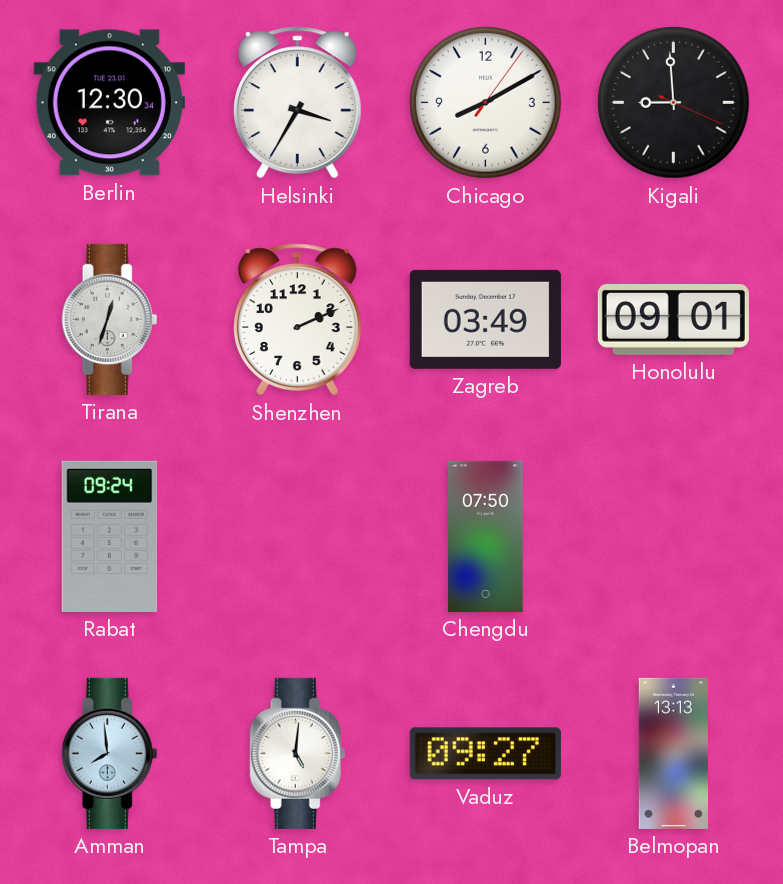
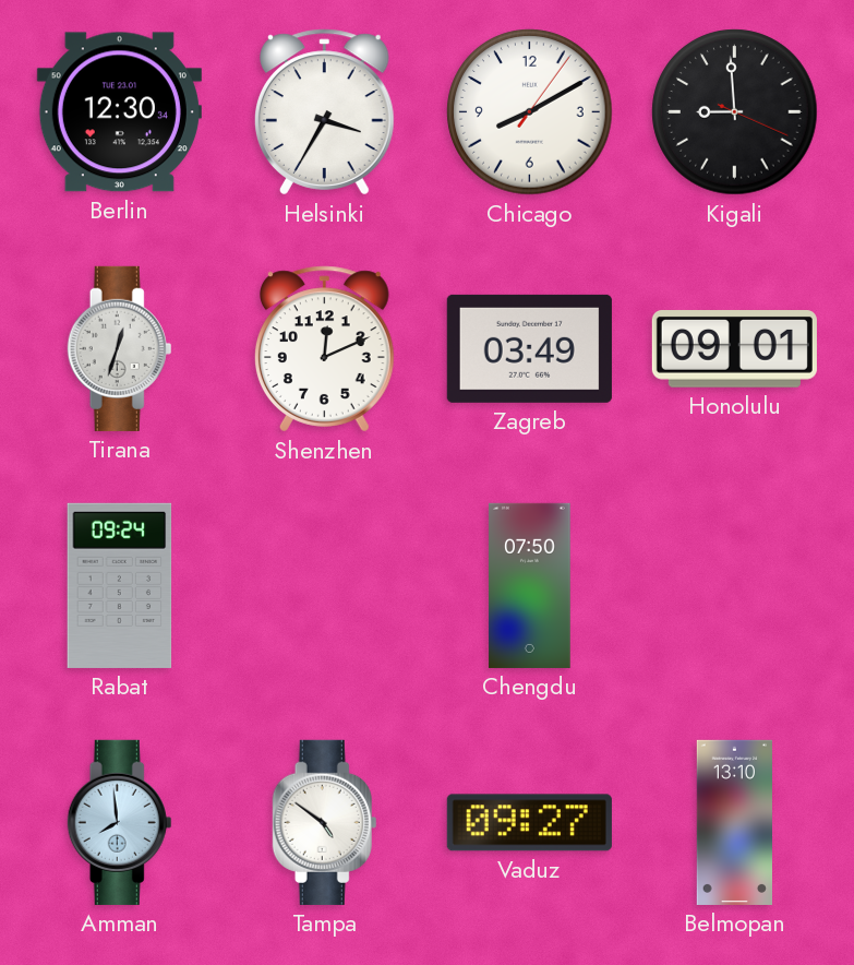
Shenzhen: 2:11 -> 12:11
Tampa: 5:01 -> 4:51
Belmopan: 13:13 -> 13:10
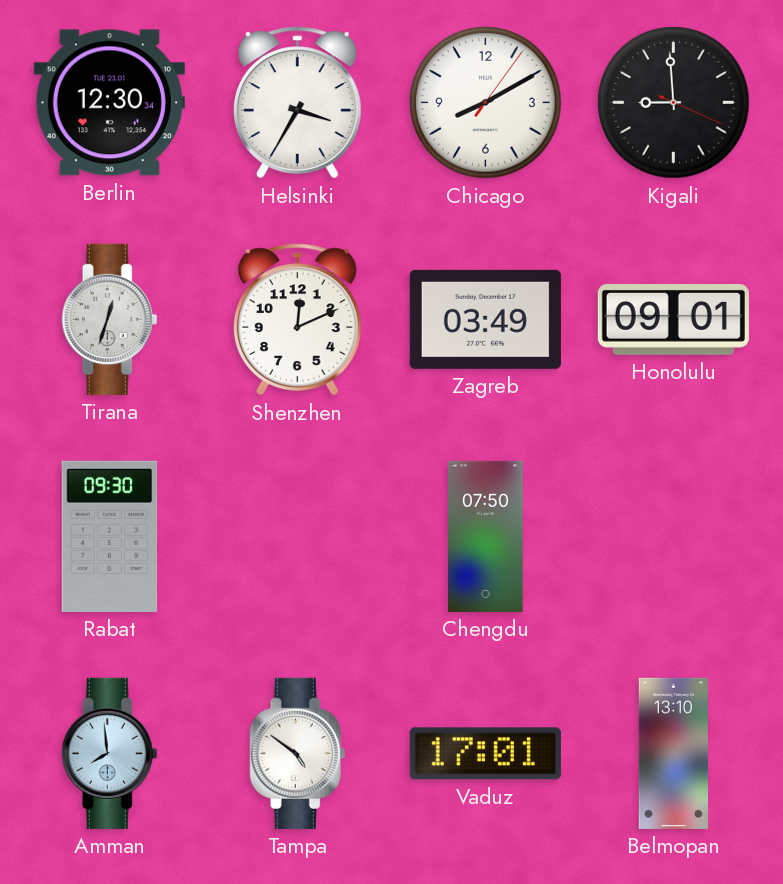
Rabat: 09:24 -> 09:30
Vaduz: 09:27 -> 17:01
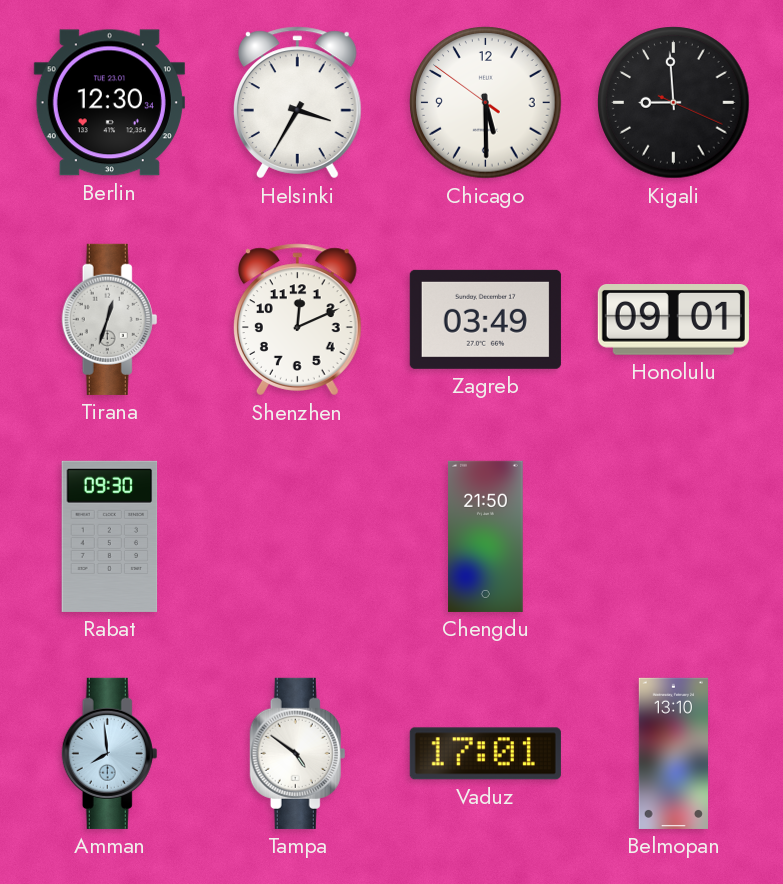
Chicago: 8:10 -> 5:29
Chengdu: 07:50 -> 21:50
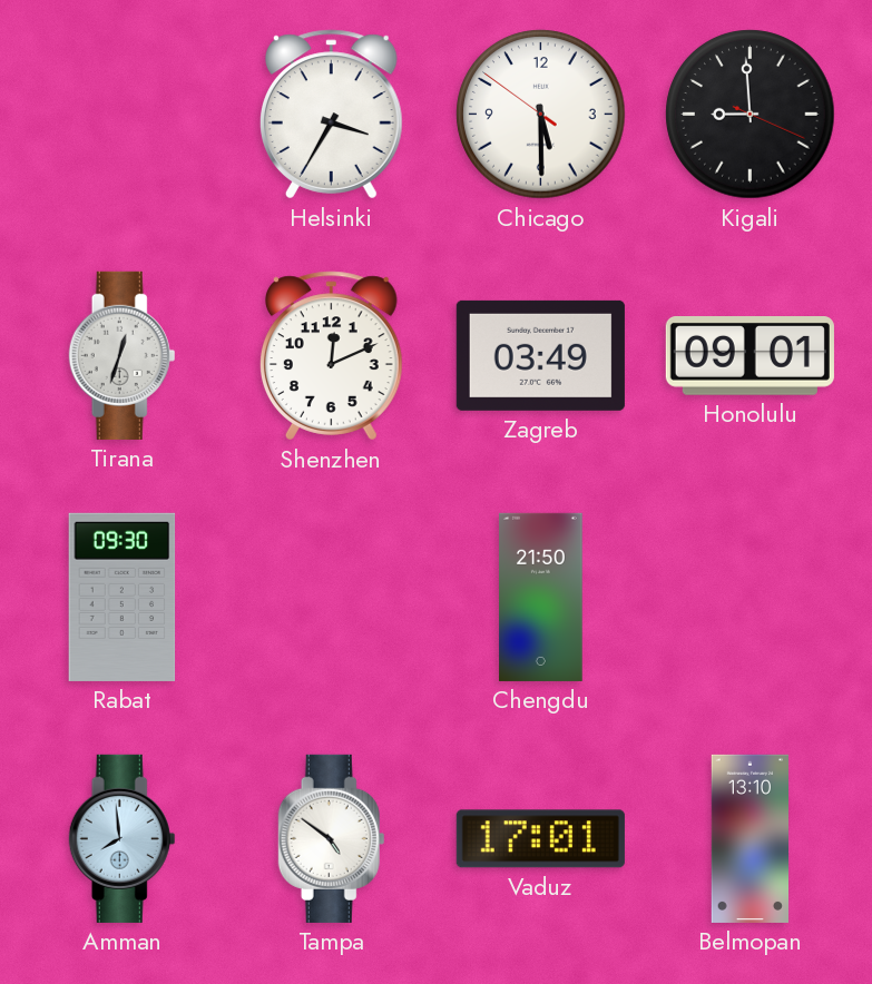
Berlin: 12:30 -> none
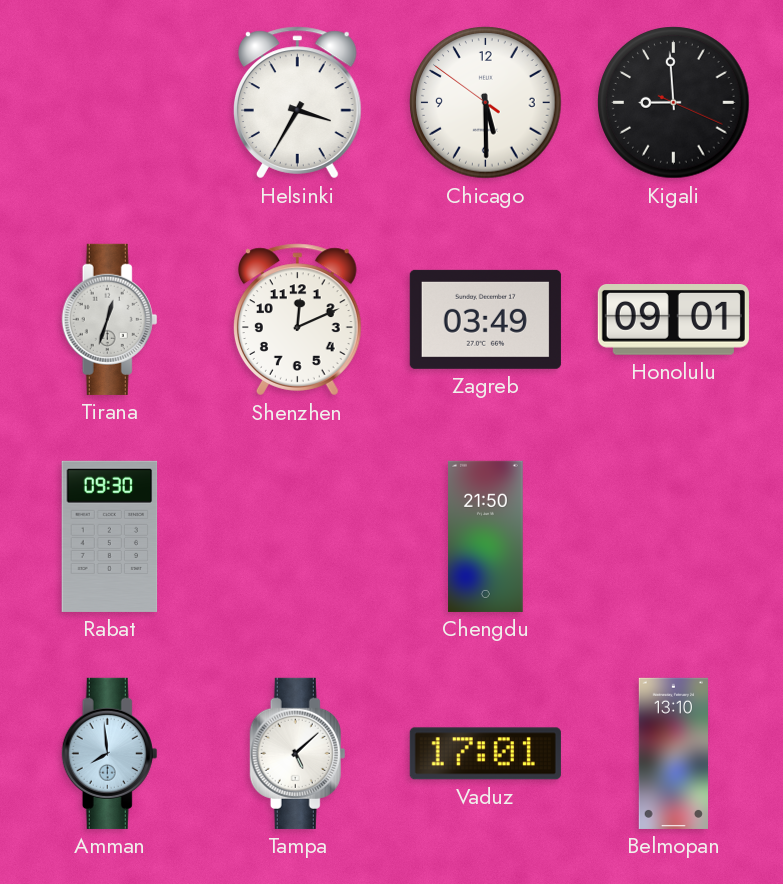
Tampa: 4:51 -> 5:08
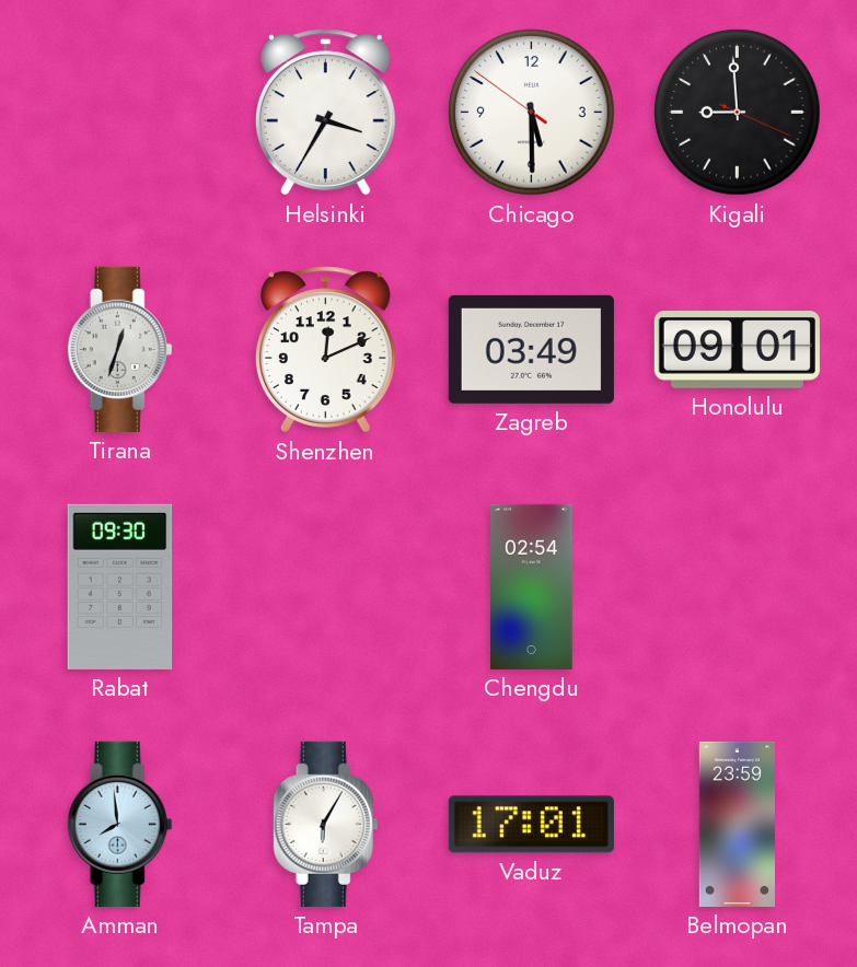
Chengdu: 21:50 -> 02:54
Tampa: 5:08 -> 6:05
Belmopan: 13:10 -> 23:59
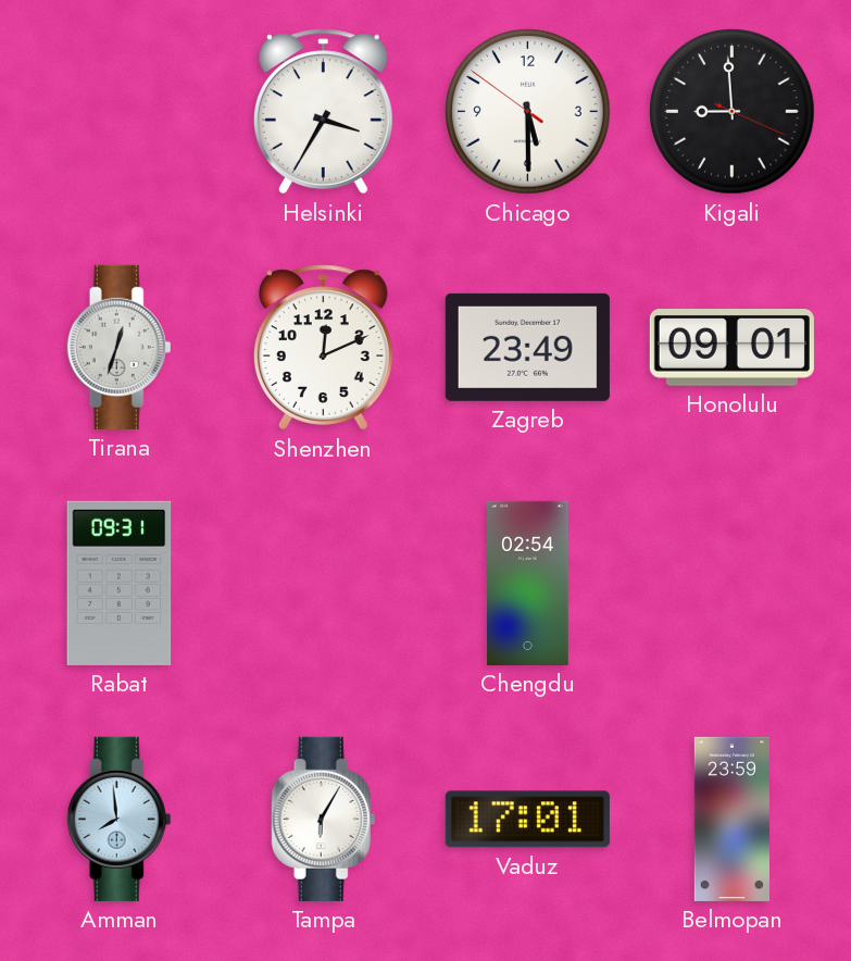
Zagreb: 03:49 -> 23:49
Rabat: 09:30 -> 09:31
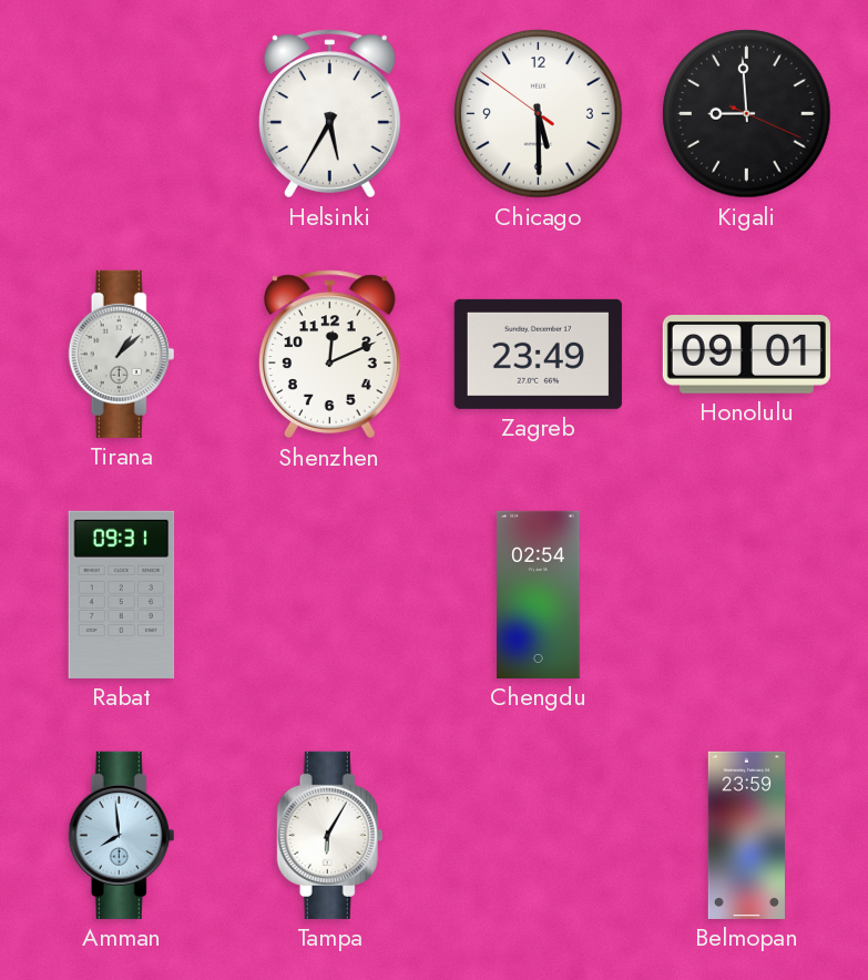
Helsinki: 3:35 -> 5:35
Tirana: 12:33 -> 1:08
Vaduz: 17:01 -> none
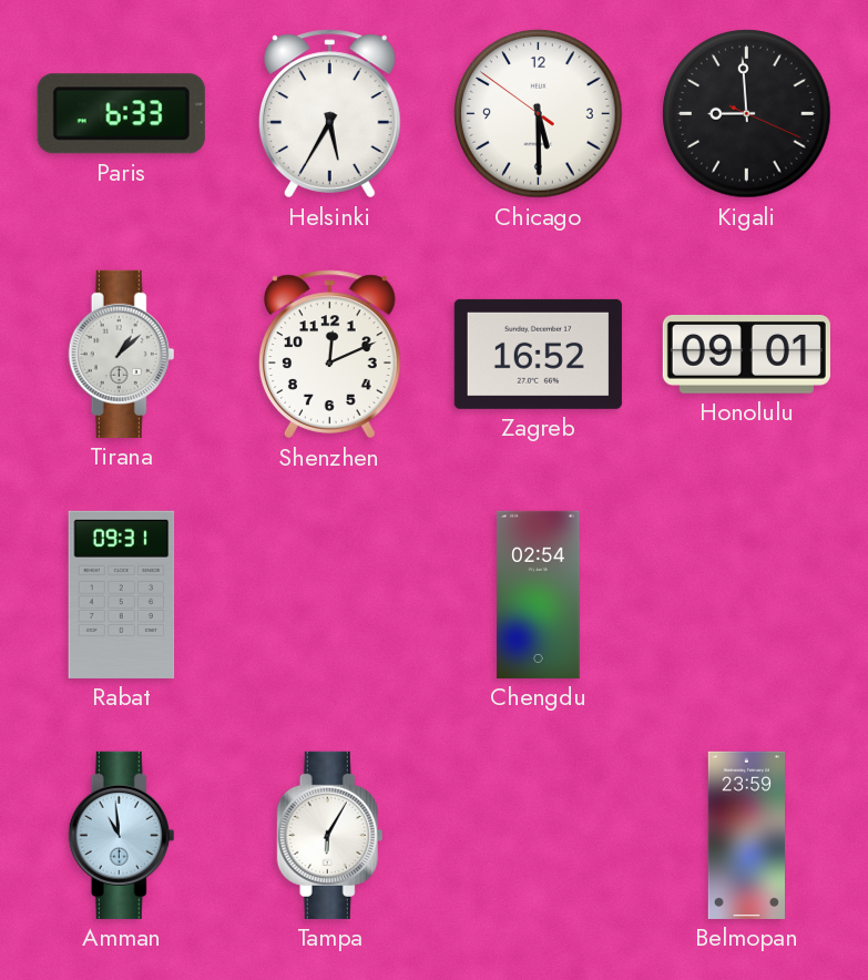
Paris: none -> 6:33
Zagreb: 23:49 -> 16:52
Amman: 7:59 -> 10:59
